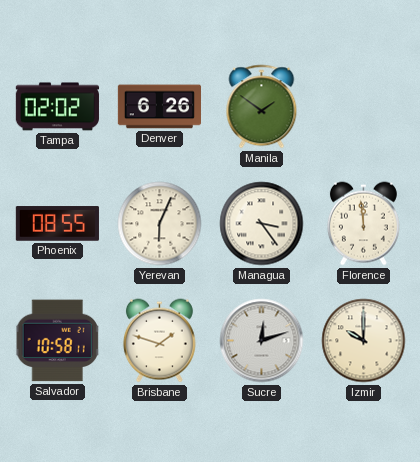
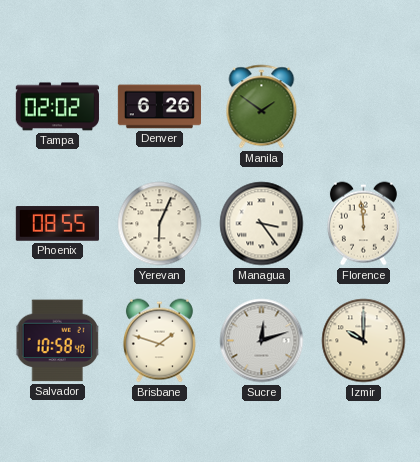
Salvador: 10:58:11 -> 10:58:40
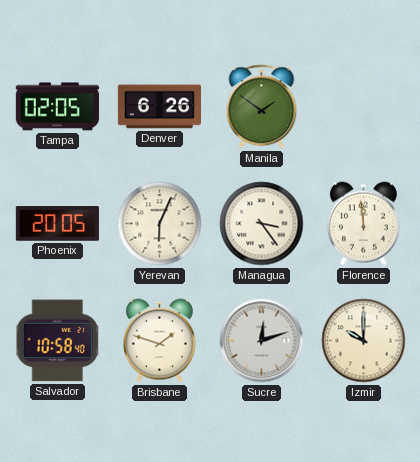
Tampa: 02:02 -> 02:05
Phoenix: 08:55 -> 20:05
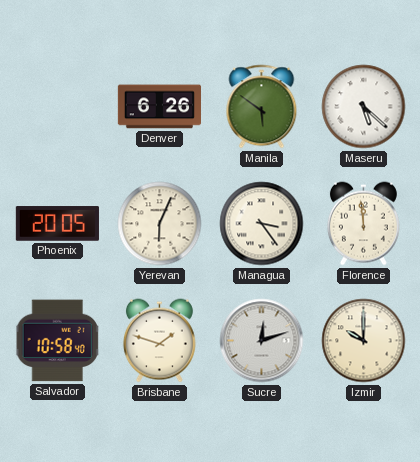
Tampa: 02:05 -> none
Manila: 1:51 -> 5:51
Maseru: none -> 5:22
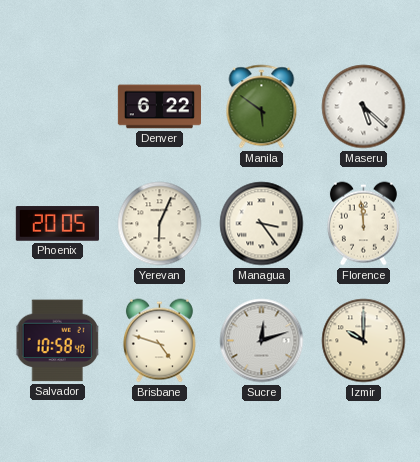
Denver: 6:26 -> 6:22
Brisbane: 1:48 -> 4:48
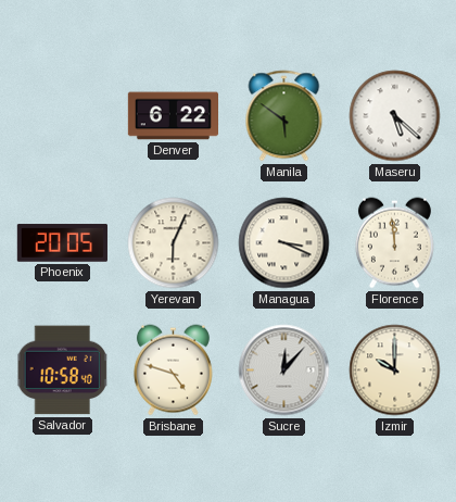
Managua: 3:24 -> 3:19
Sucre: 12:12 -> 12:07
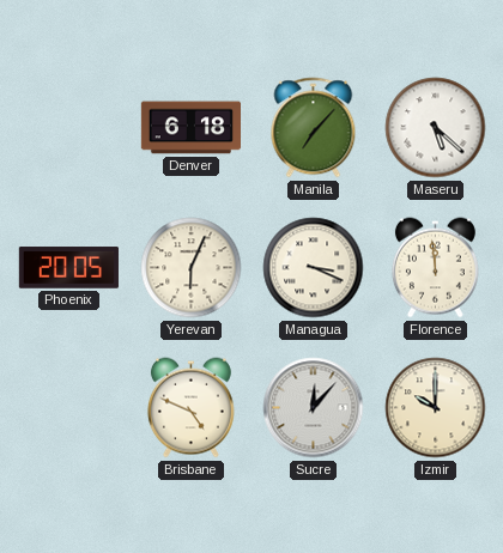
Denver: 6:22 -> 6:18
Manila: 5:51 -> 7:07
Salvador: 10:58 -> none
Brisbane: 4:48 -> 4:49
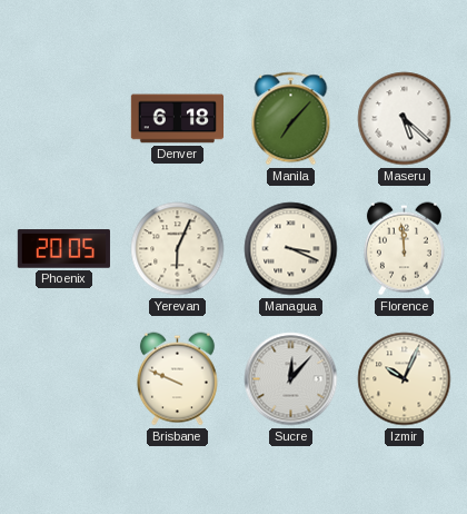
Brisbane: 4:49 -> 9:49
Izmir: 10:00 -> 10:04
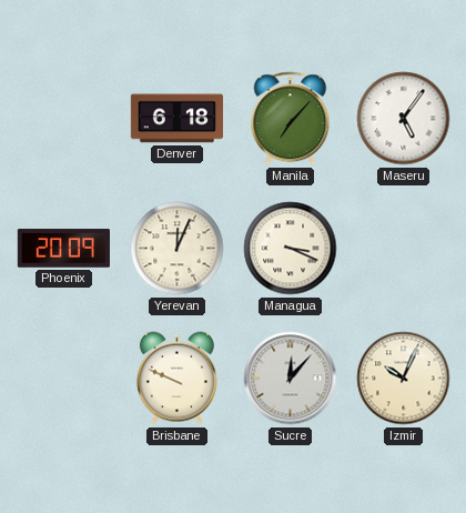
Maseru: 5:22 -> 5:06
Phoenix: 20:05 -> 20:09
Yerevan: 6:04 -> 12:04
Florence: 11:59 -> none
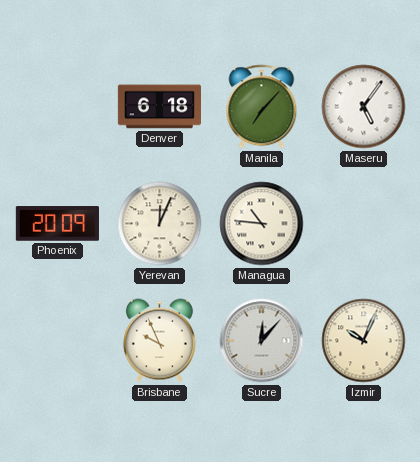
Managua: 3:19 -> 10:46
Brisbane: 9:49 -> 9:56
